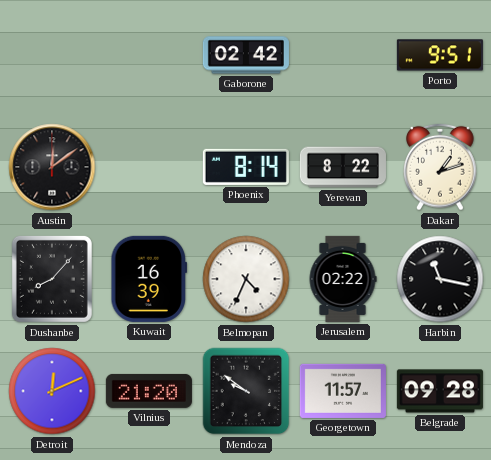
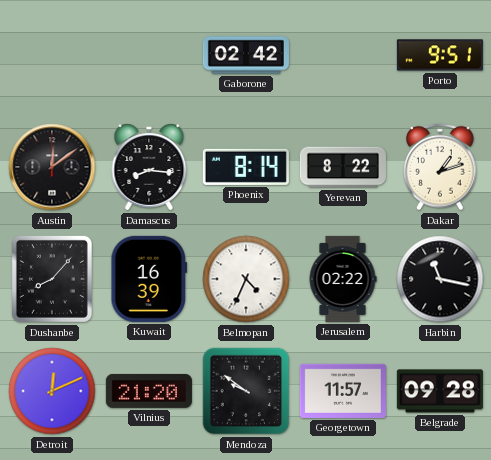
Damascus: none -> 8:16
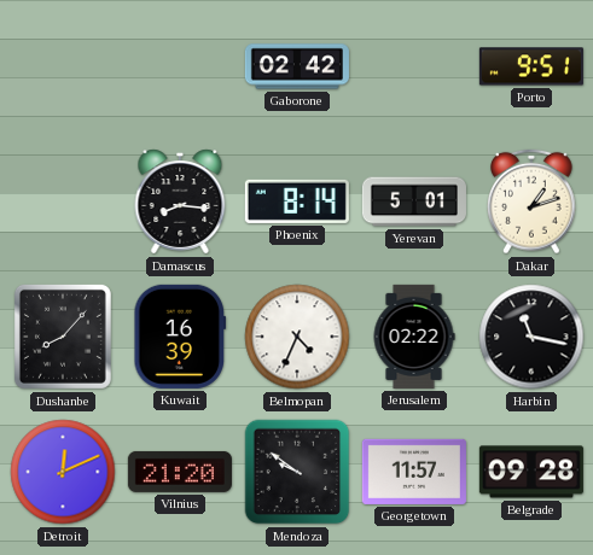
Austin: 12:09 -> none
Yerevan: 8:22 -> 5:01
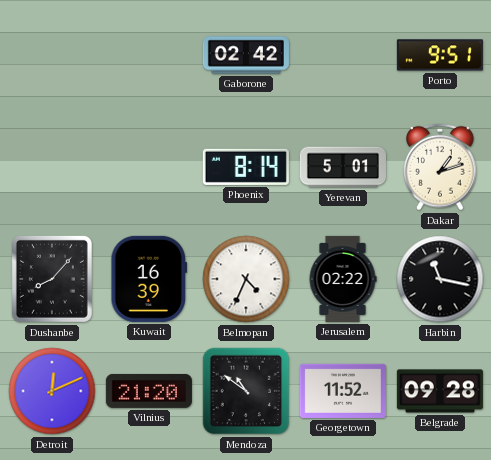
Damascus: 8:16 -> none
Mendoza: 9:51 -> 10:51
Georgetown: 11:57 -> 11:52
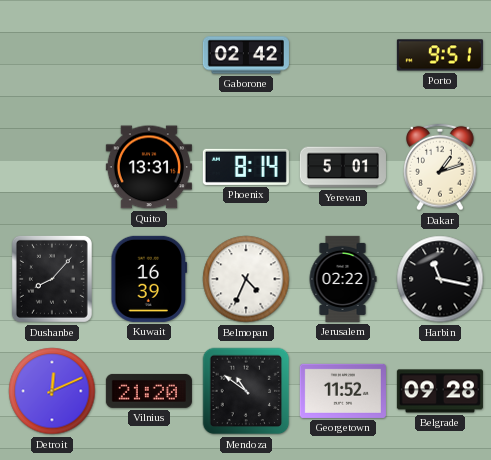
Quito: none -> 13:31
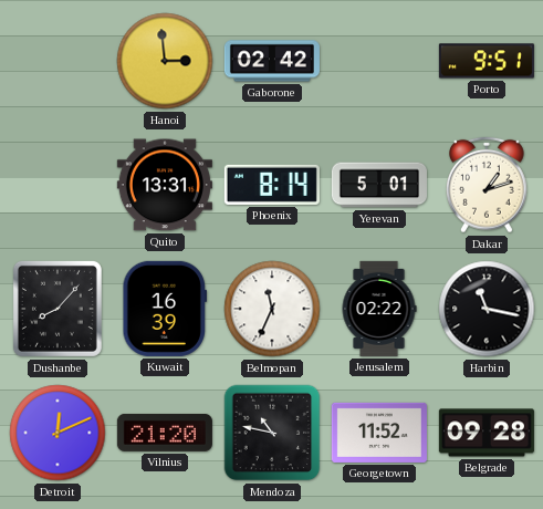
Hanoi: none -> 2:59
Belmopan: 4:34 -> 11:34
Mendoza: 10:51 -> 10:47
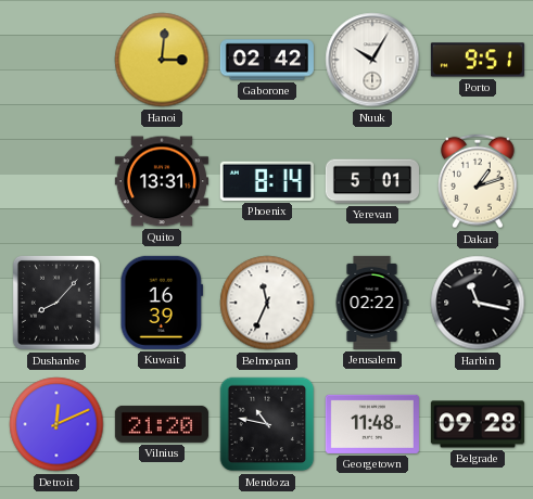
Hanoi: 2:59 -> 3:01
Nuuk: none -> 10:05
Georgetown: 11:52 -> 11:48
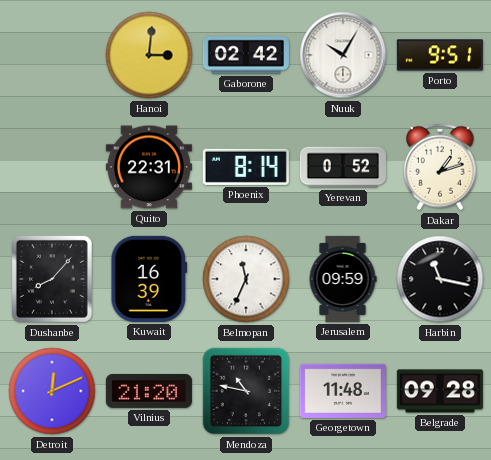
Quito: 13:31 -> 22:31
Yerevan: 5:01 -> 0:52
Jerusalem: 02:22 -> 09:59
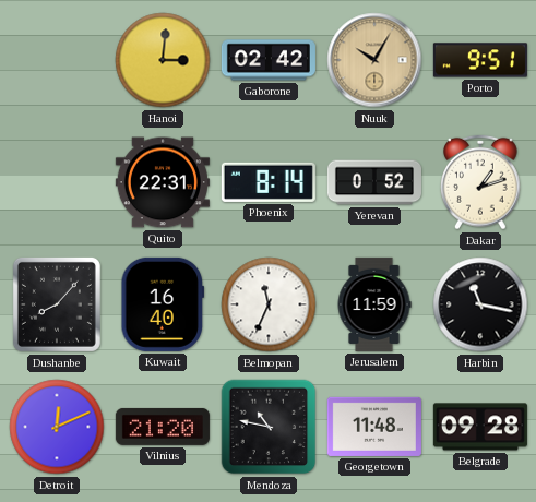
Nuuk dial: white -> champagne
Kuwait: 16:39 -> 16:40
Jerusalem: 09:59 -> 11:59
